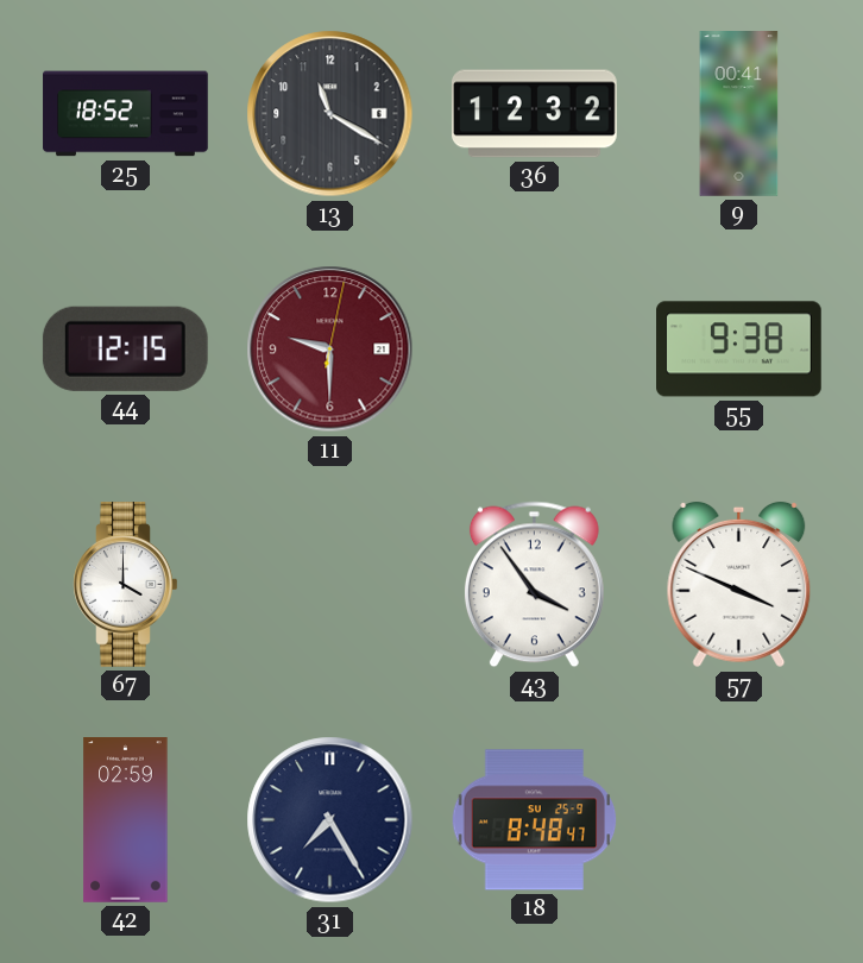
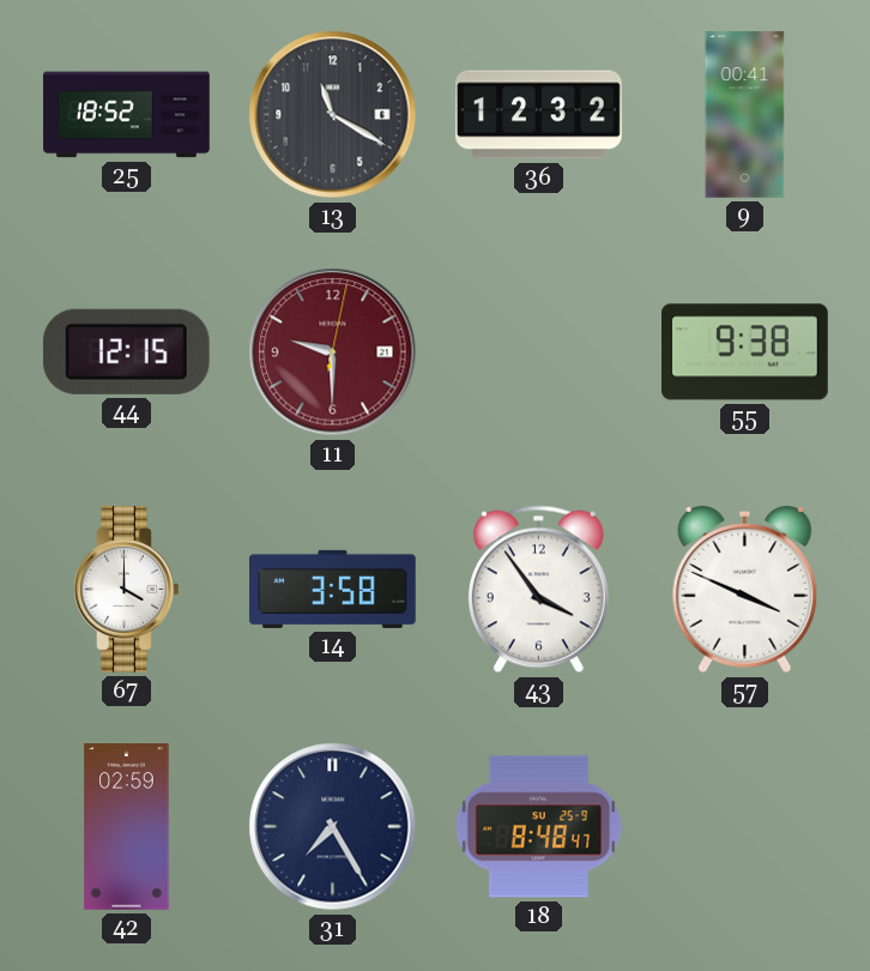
14: none -> 3:58
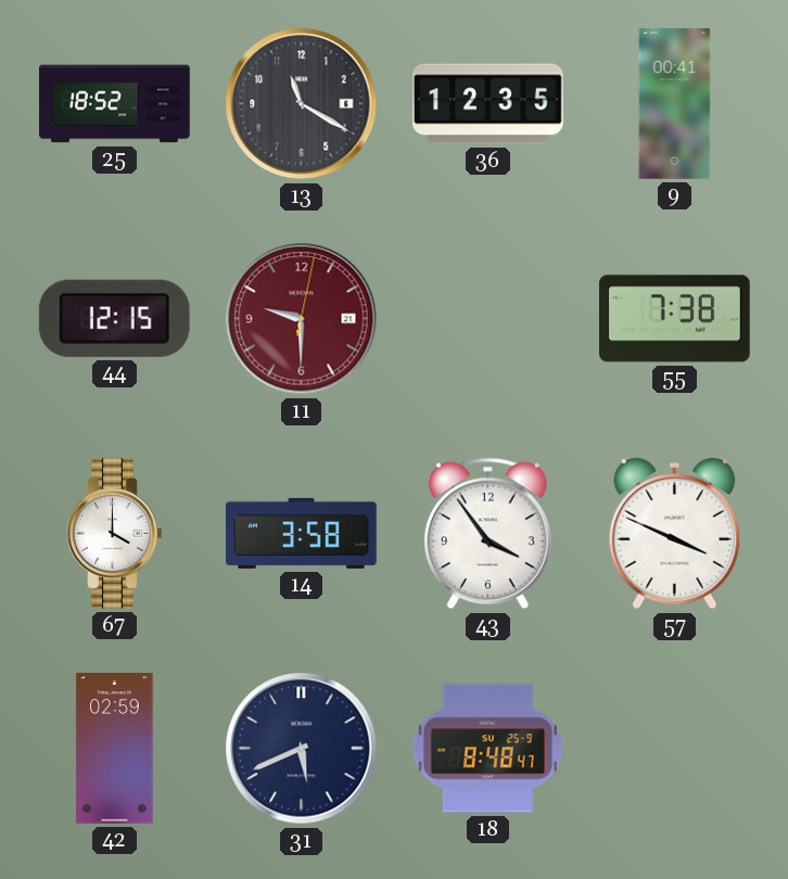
36: 12:32 -> 12:35
55: 9:38 -> 7:38
31: 7:25 -> 5:41
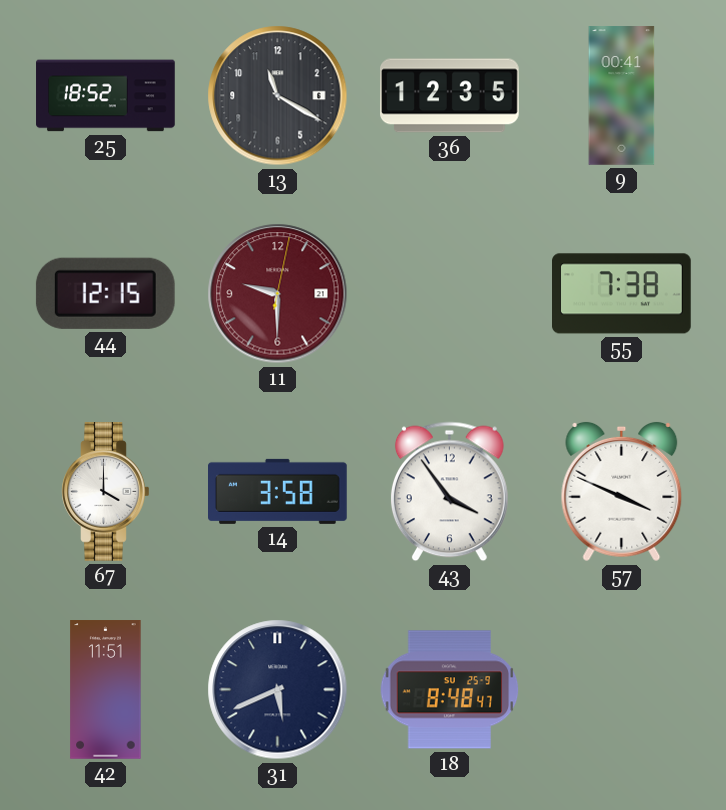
42: 02:59 -> 11:51
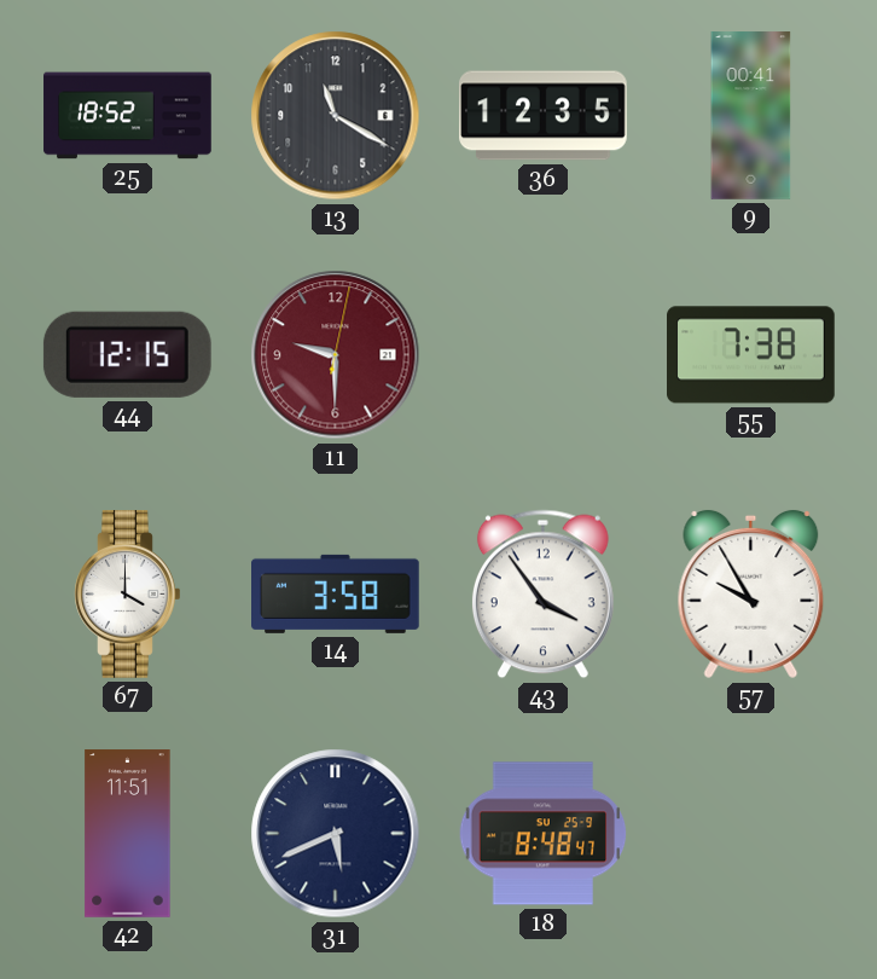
57: 3:49 -> 9:55
